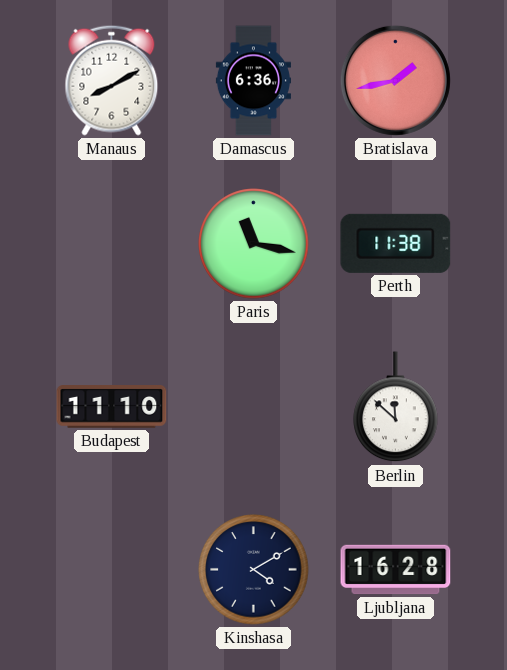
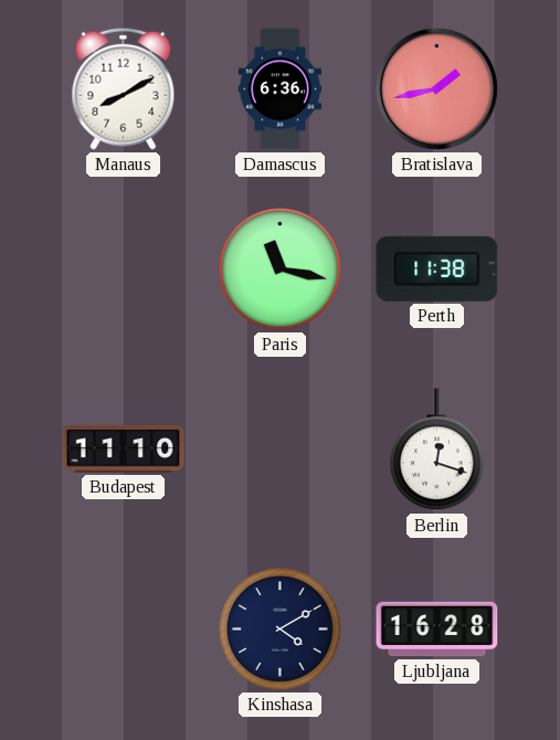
Berlin: 11:52 -> 12:18
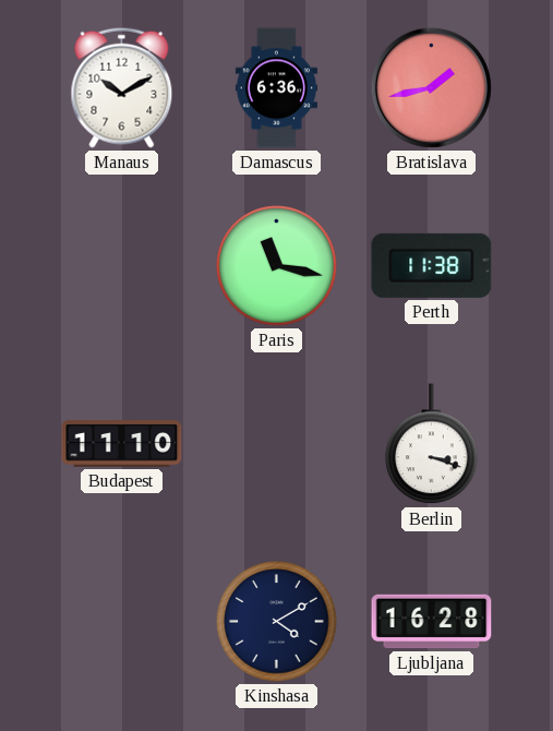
Manaus: 8:10 -> 10:10
Berlin: 12:18 -> 3:18
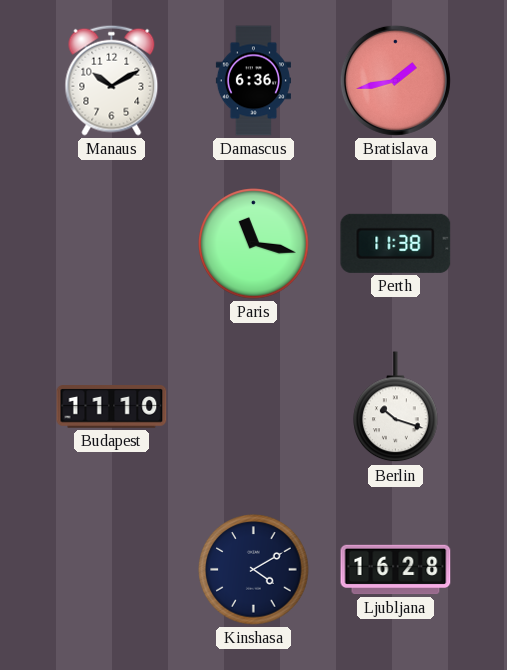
Berlin: 3:18 -> 10:18
